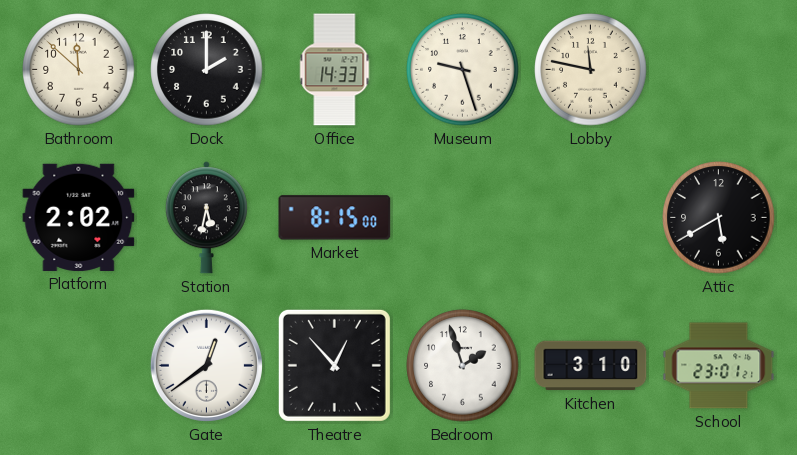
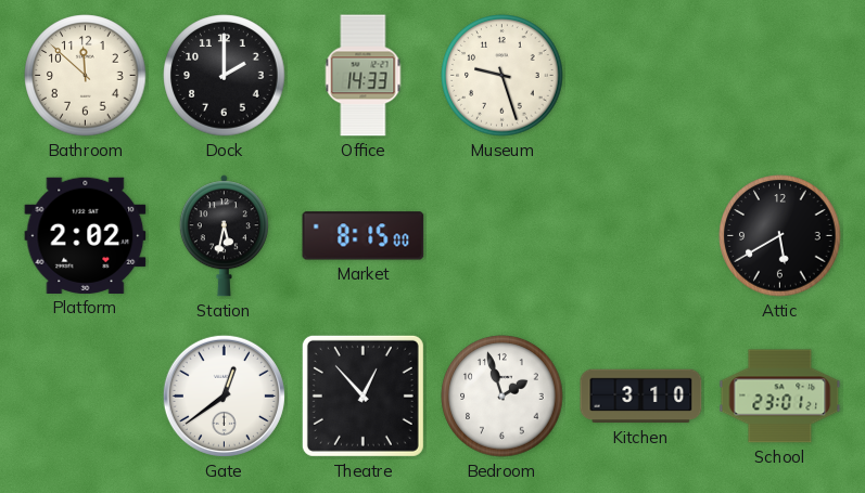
Lobby: 11:47 -> none
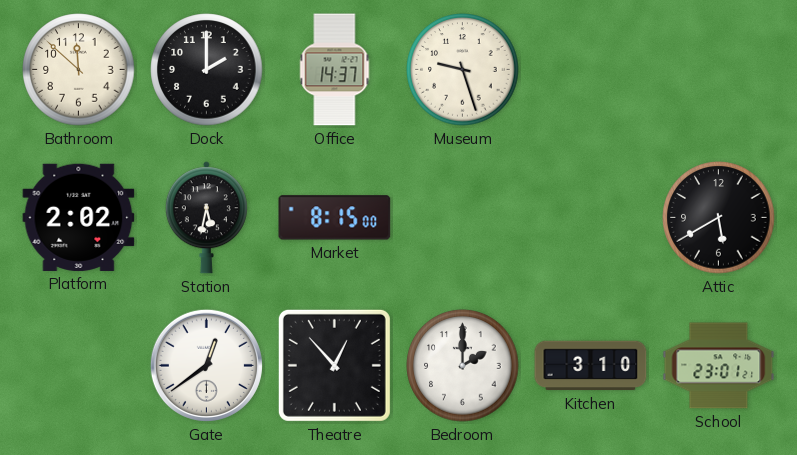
Office: 14:33 -> 14:37
Bedroom: 1:57 -> 2:00
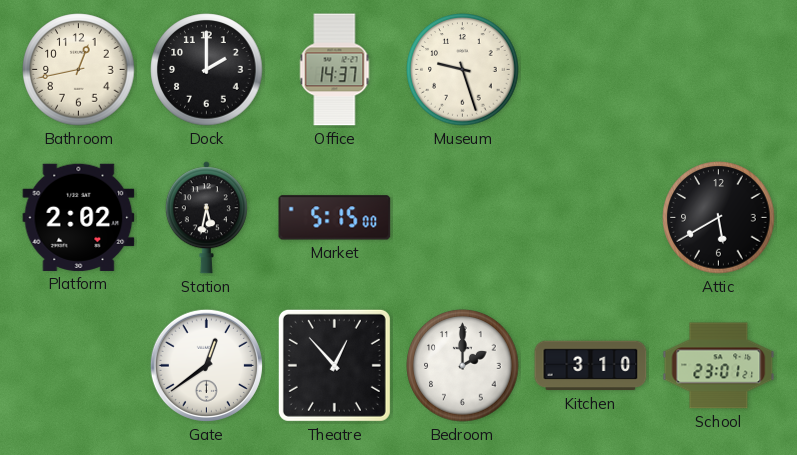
Bathroom: 11:52 -> 12:43
Market: 8:15 -> 5:15
